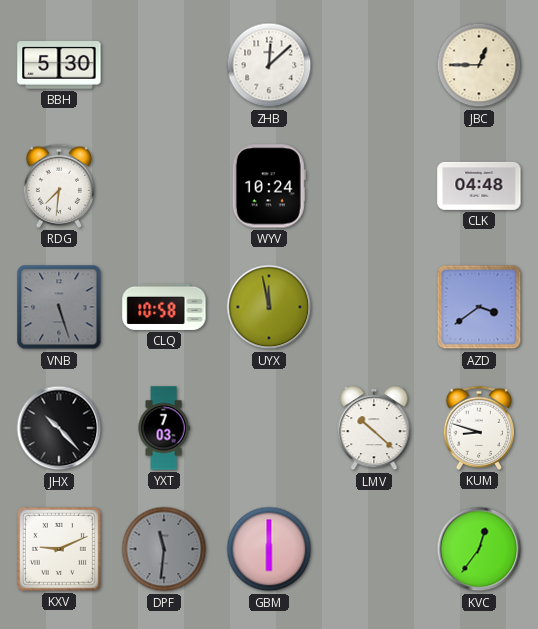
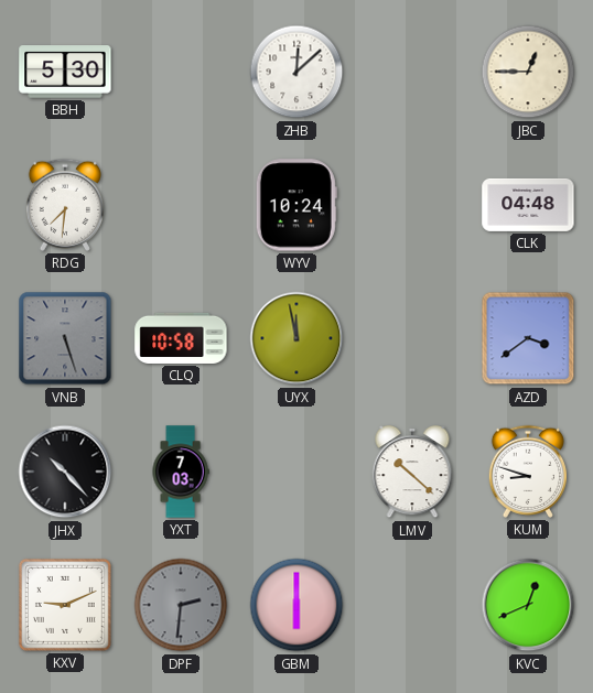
DPF: 11:31 -> 2:31
KVC: 12:36 -> 12:41
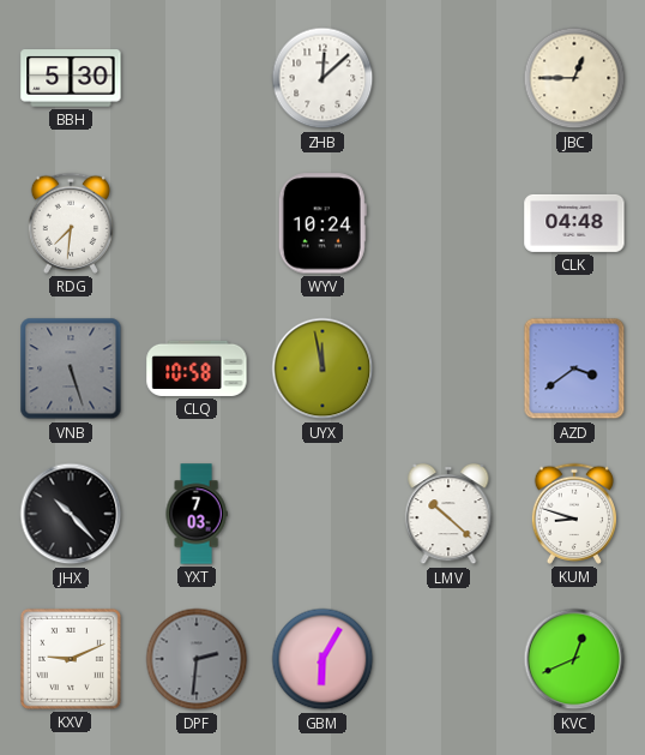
GBM: 6:00 -> 6:05
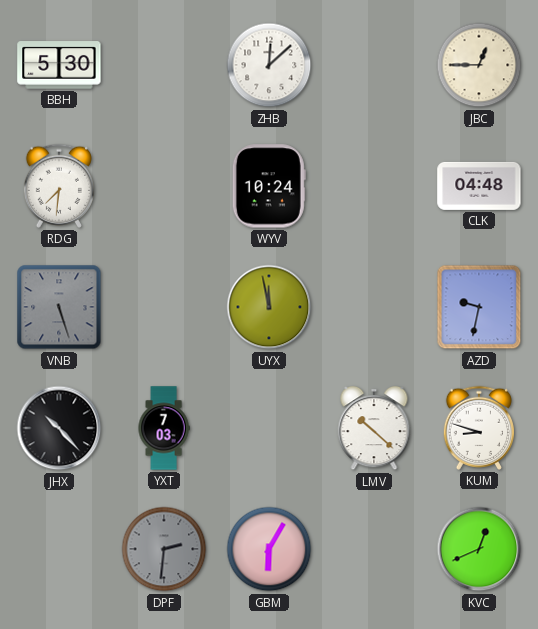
CLQ: 10:58 -> none
AZD: 3:39 -> 9:32
KXV: 9:11 -> none
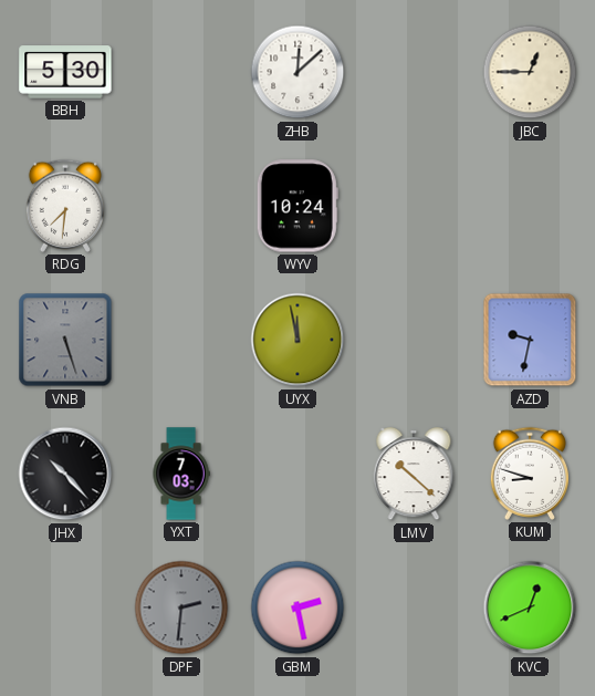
CLK: 04:48 -> none
GBM: 6:05 -> 2:28
